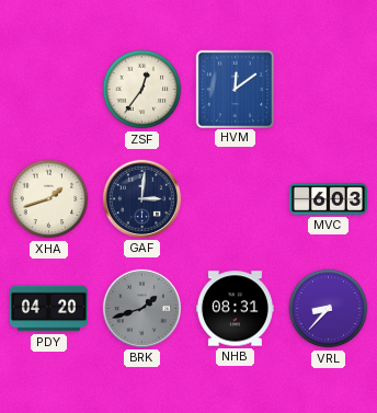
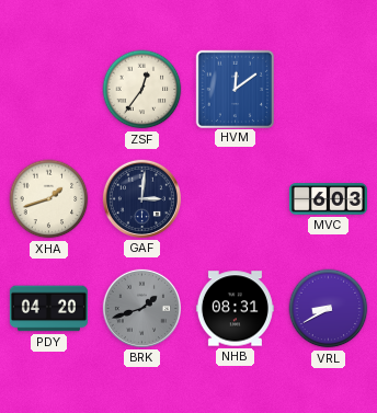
VRL: 8:37 -> 8:40
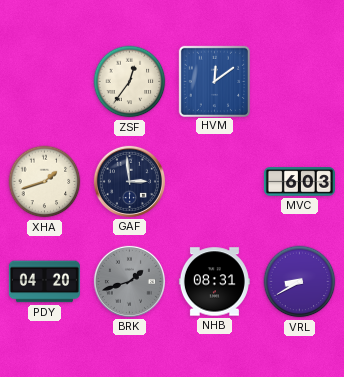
GAF: 3:01 -> 2:59
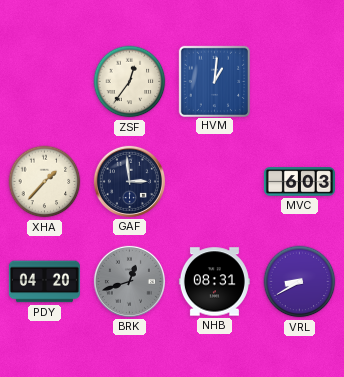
HVM: 12:09 -> 1:01
XHA: 1:42 -> 1:37
BRK: 1:42 -> 12:42
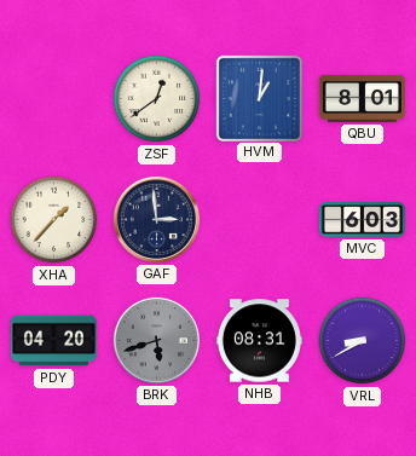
ZSF: 12:36 -> 12:39
QBU: none -> 8:01
BRK: 12:42 -> 5:42
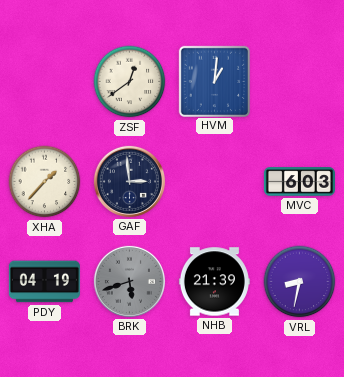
QBU: 8:01 -> none
PDY: 04:20 -> 04:19
NHB: 08:31 -> 21:39
VRL: 8:40 -> 8:32
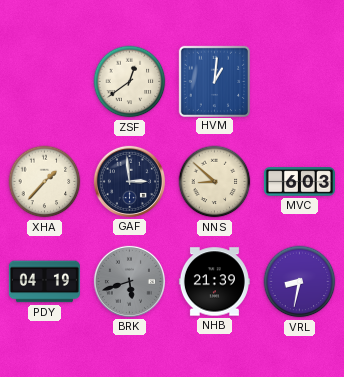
NNS: none -> 8:52
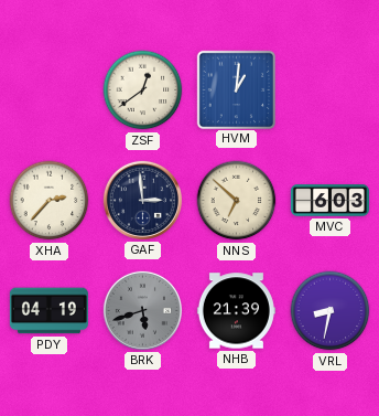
XHA: 1:37 -> 2:37
NNS: 8:52 -> 6:52
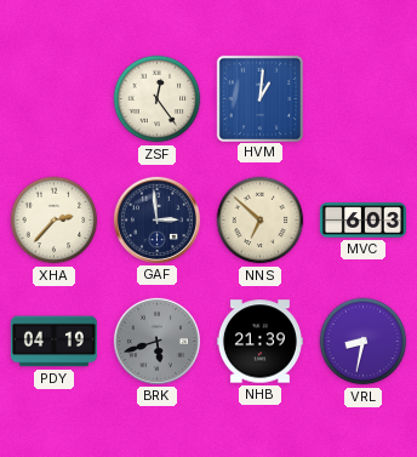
ZSF: 12:39 -> 12:24
